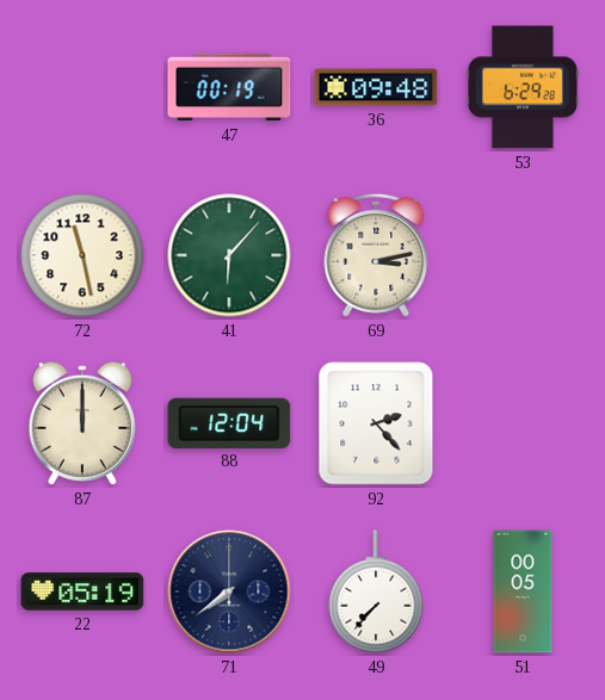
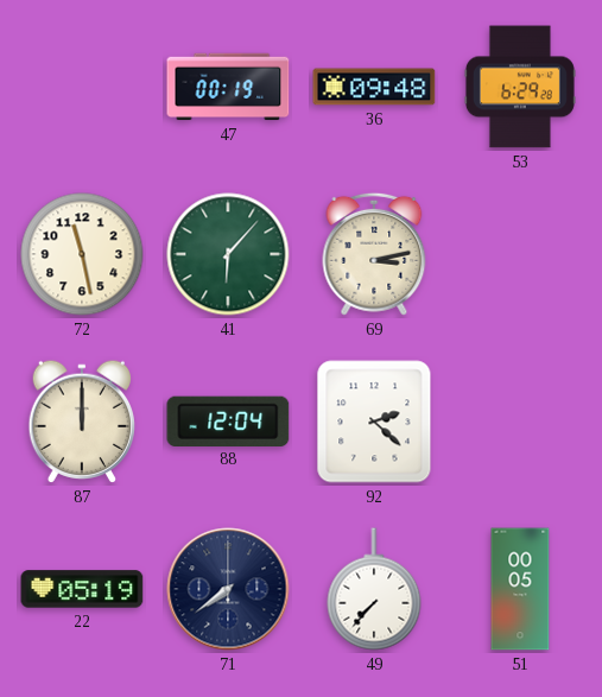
92: 2:23 -> 2:22
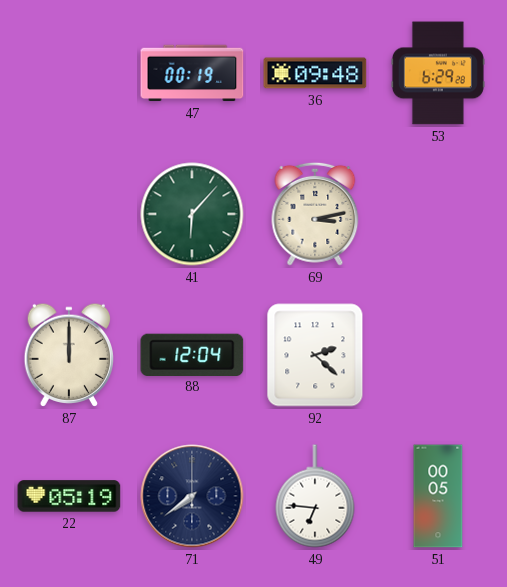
72: 11:28 -> none
49: 7:37 -> 6:46
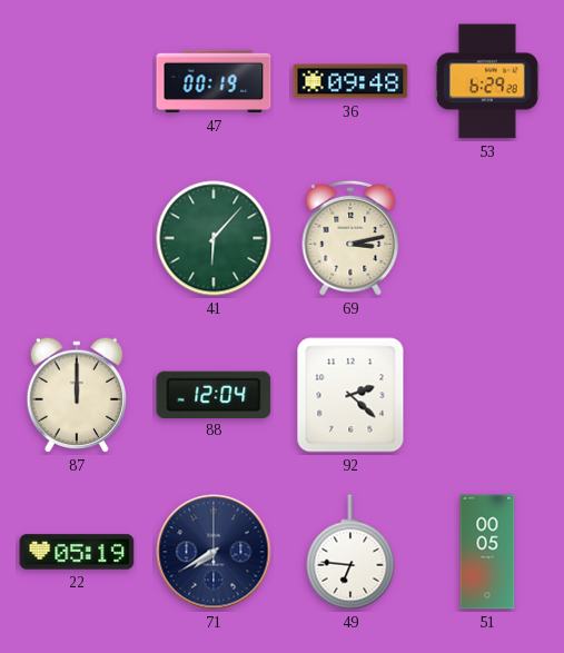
71: 7:39 -> 7:40
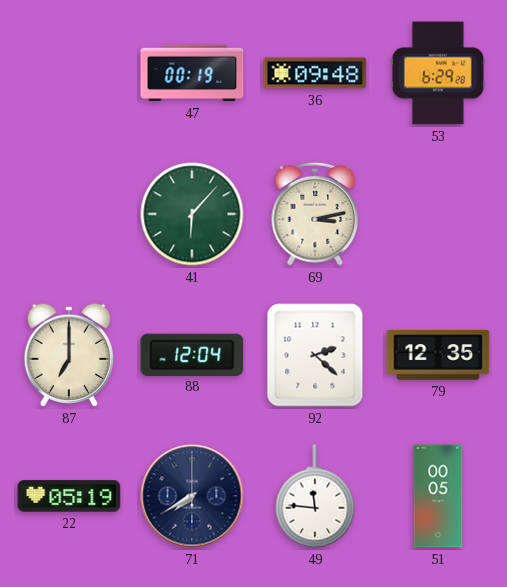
87: 12:00 -> 7:00
79: none -> 12:35
49: 6:46 -> 11:46
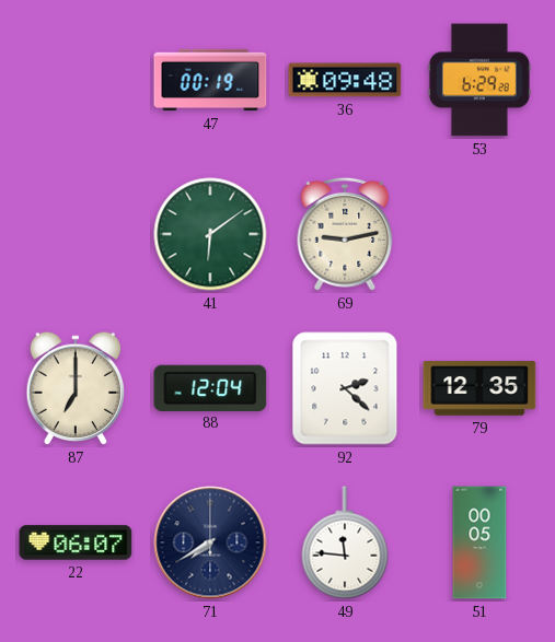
41: 6:07 -> 6:09
69: 3:13 -> 9:13
22: 05:19 -> 06:07
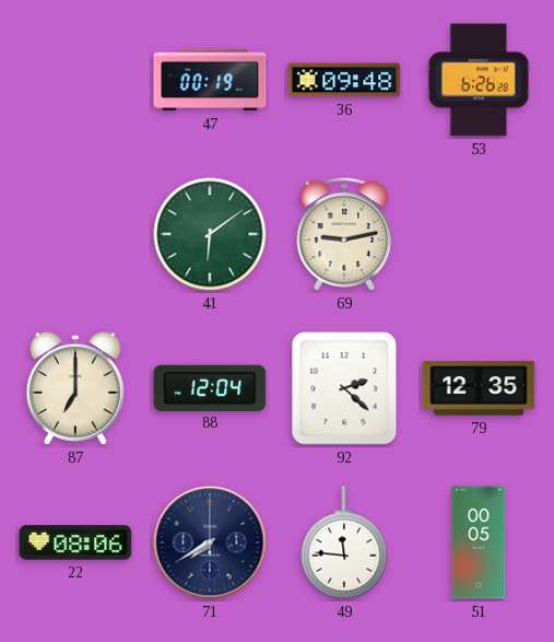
53: 6:29 -> 6:26
22: 06:07 -> 08:06
